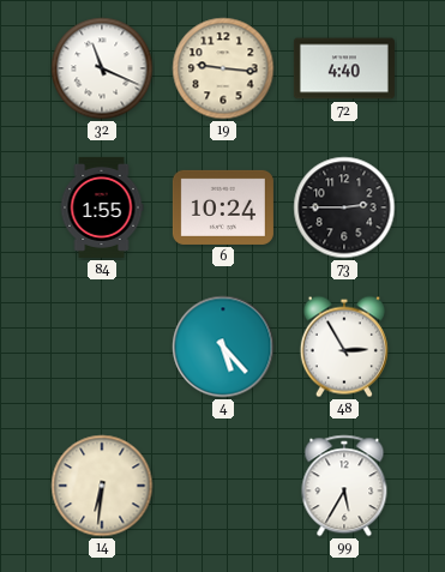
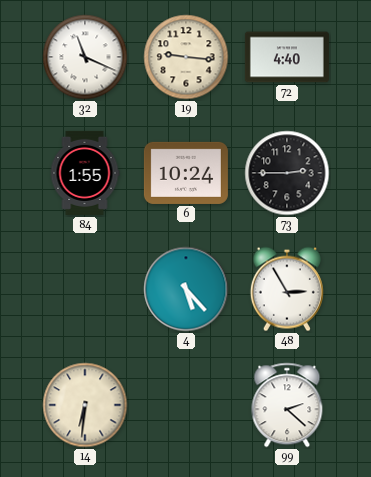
99: 5:35 -> 2:22
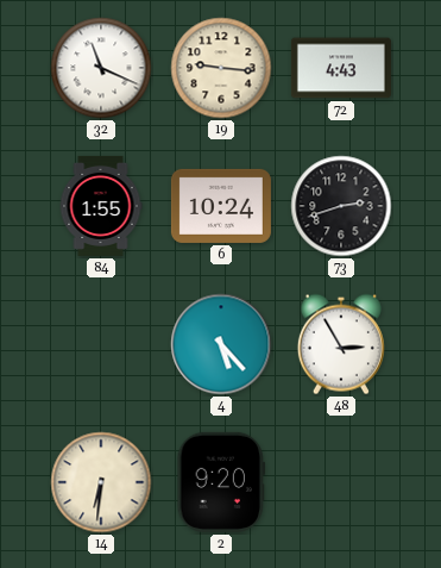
72: 4:40 -> 4:43
73: 2:45 -> 2:42
2: none -> 9:20
99: 2:22 -> none
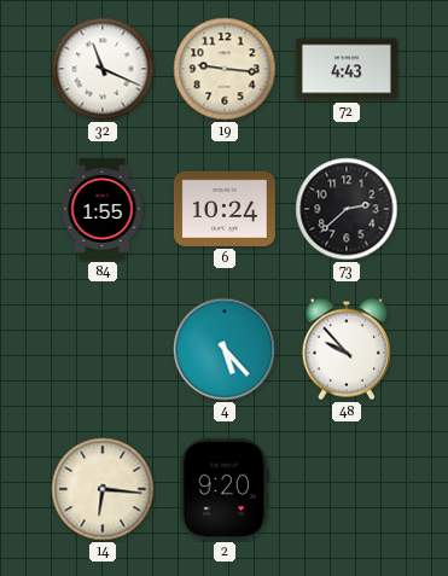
73: 2:42 -> 2:38
48: 2:55 -> 9:53
14: 6:31 -> 6:16
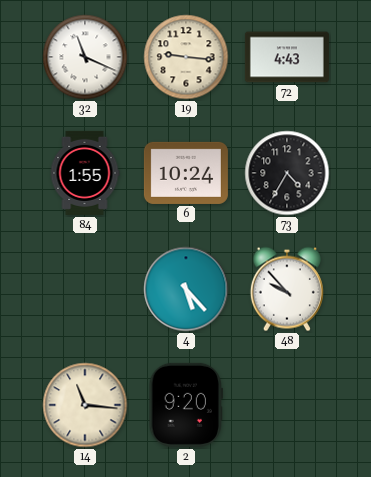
73: 2:38 -> 4:35
14: 6:16 -> 11:16
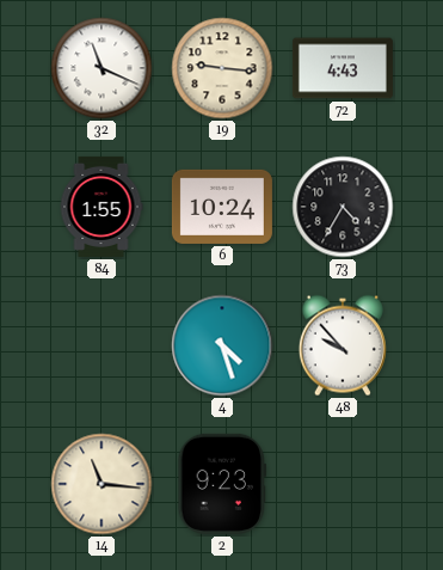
4: 5:23 -> 4:27
2: 9:20 -> 9:23
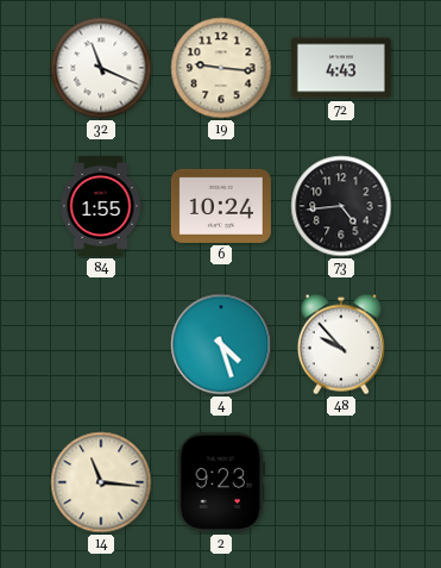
73: 4:35 -> 4:44
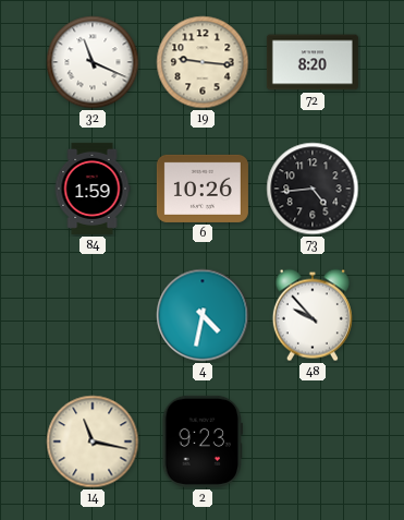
72: 4:43 -> 8:20
84: 1:55 -> 1:59
6: 10:24 -> 10:26
4: 4:27 -> 4:32
14: 11:16 -> 11:17
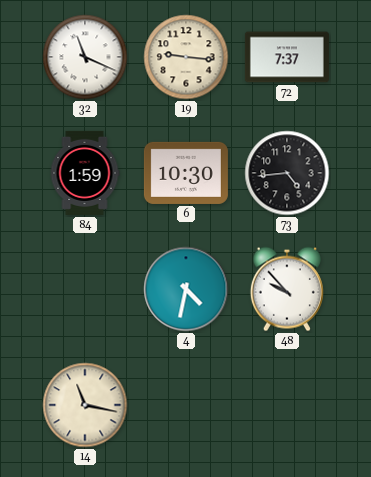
72: 8:20 -> 7:37
6: 10:26 -> 10:30
2: 9:23 -> none
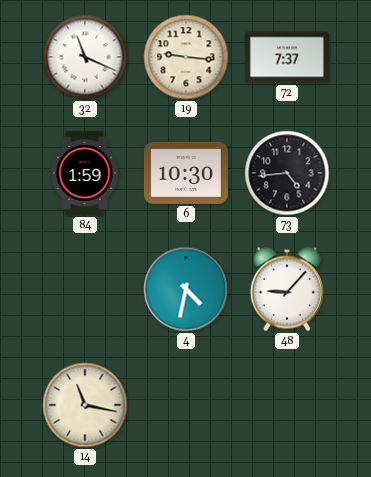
48: 9:53 -> 9:07
